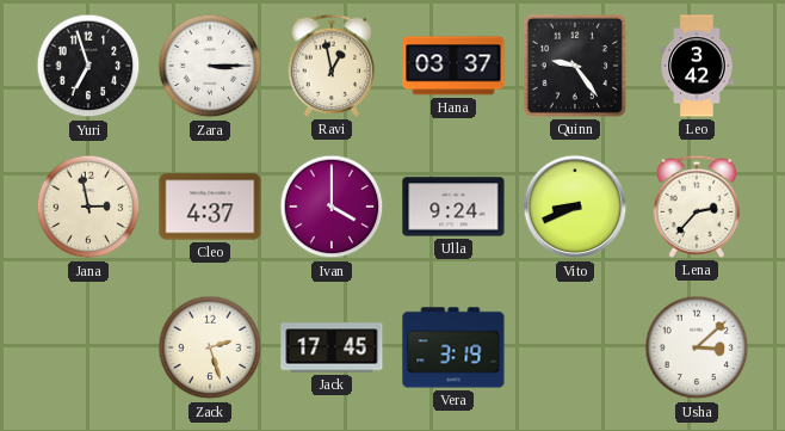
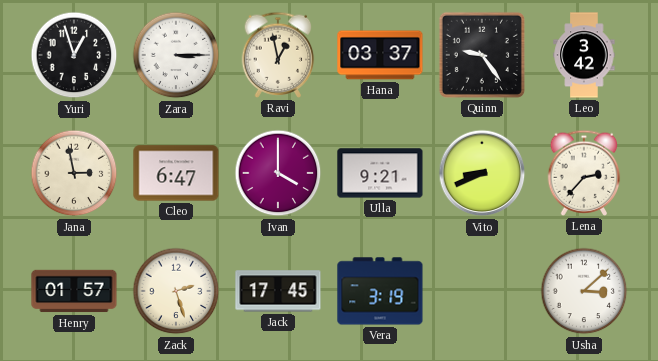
Yuri: 6:57 -> 12:57
Cleo: 4:37 -> 6:47
Ulla: 9:24 -> 9:21
Henry: none -> 01:57
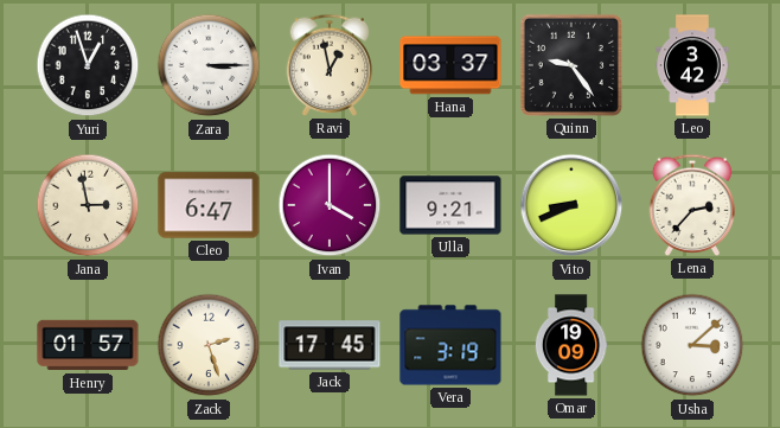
Omar: none -> 19:09
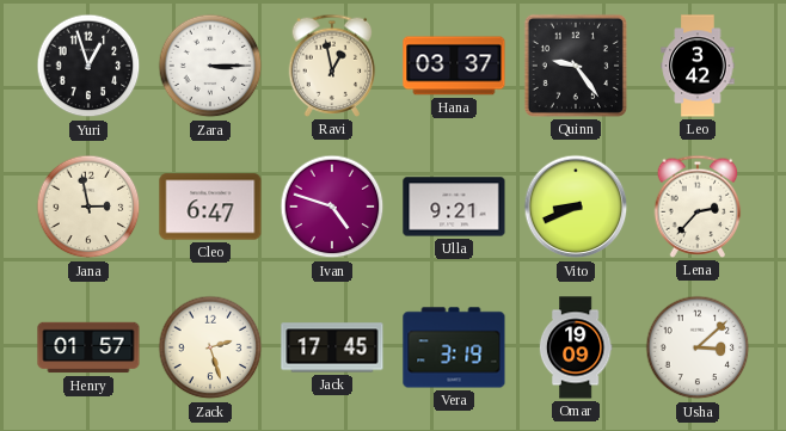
Ivan: 4:00 -> 4:48
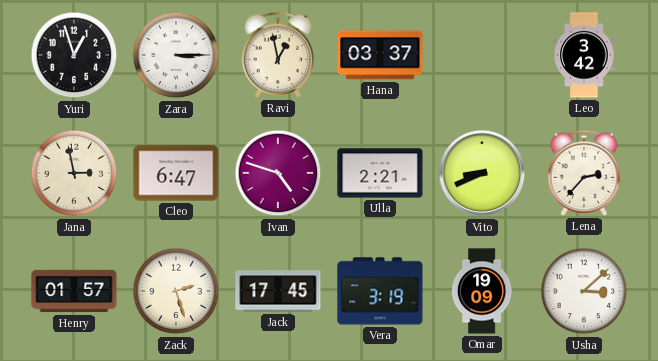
Quinn: 9:24 -> none
Ulla: 9:21 -> 2:21
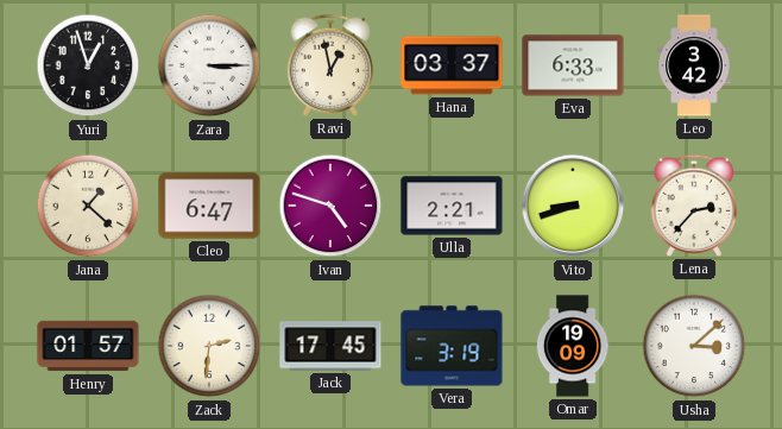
Eva: none -> 6:33
Jana: 2:58 -> 1:22
Vito: 8:41 -> 8:42
Zack: 2:27 -> 2:31
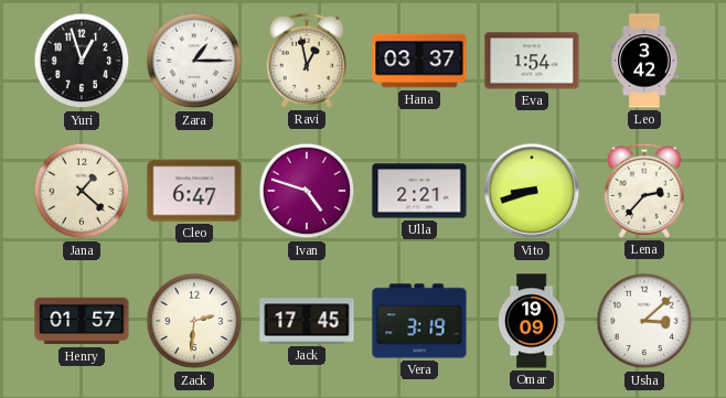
Zara: 3:15 -> 1:15
Eva: 6:33 -> 1:54
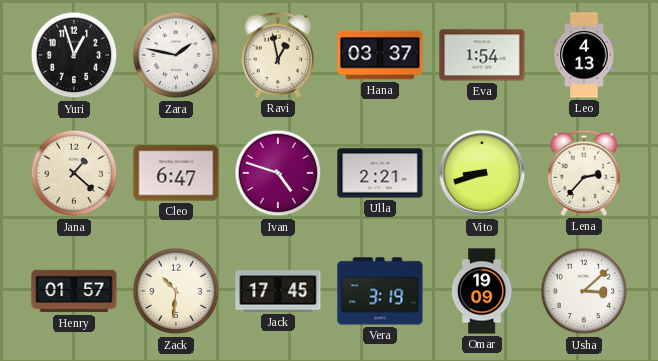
Zara: 1:15 -> 1:47
Leo: 3:42 -> 4:13
Zack: 2:31 -> 10:31
